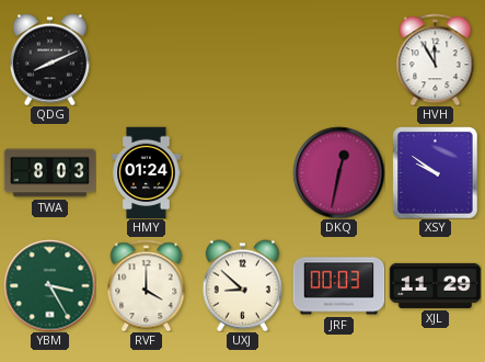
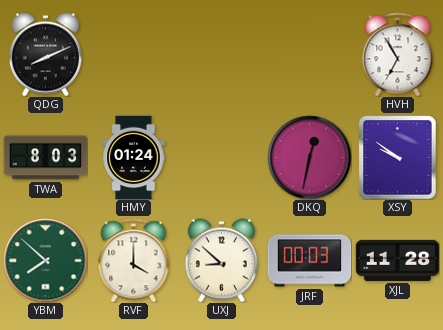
HVH: 11:55 -> 6:55
YBM: 3:25 -> 7:52
XJL: 11:29 -> 11:28
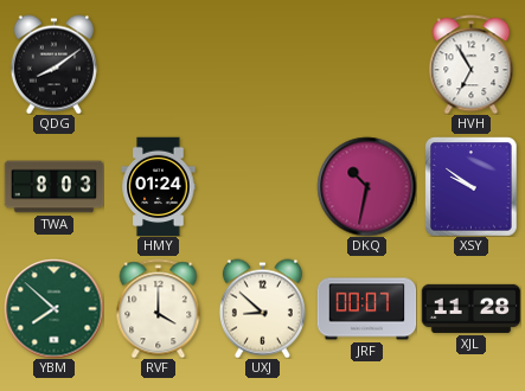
QDG: 8:11 -> 8:09
DKQ: 12:32 -> 10:32
JRF: 00:03 -> 00:07
